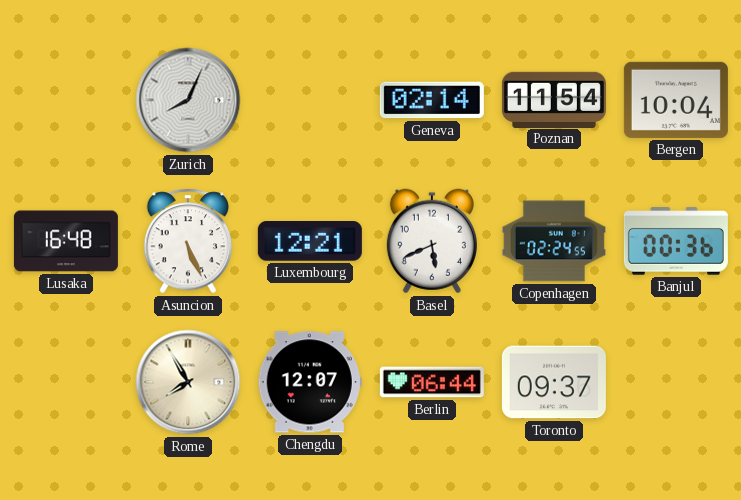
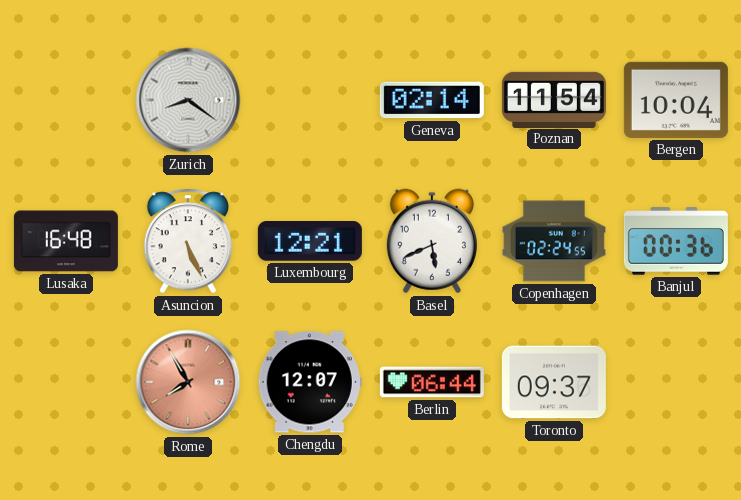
Zurich: 8:04 -> 8:21
Rome dial: cream -> salmon
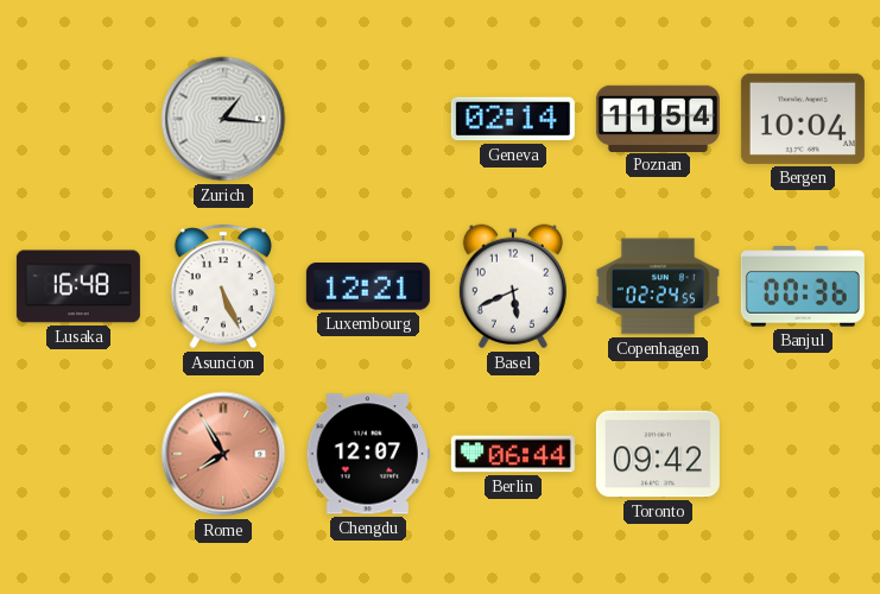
Zurich: 8:21 -> 1:16
Toronto: 09:37 -> 09:42
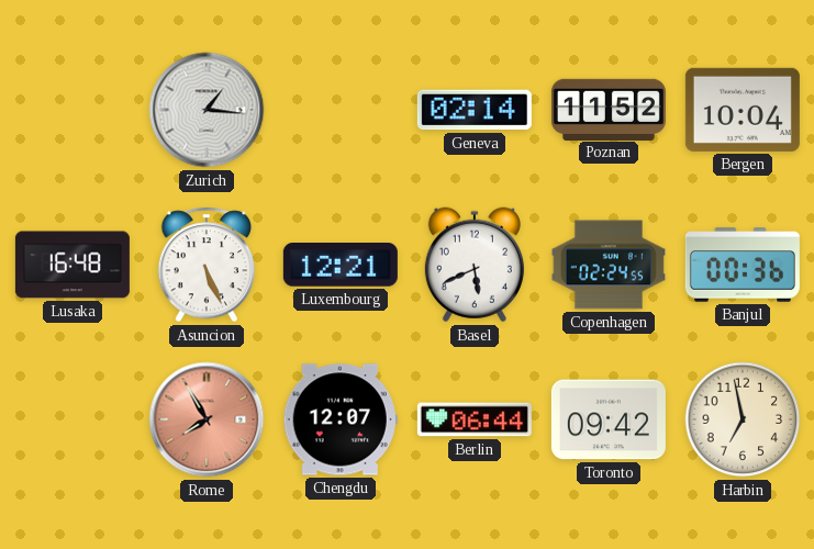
Poznan: 11:54 -> 11:52
Harbin: none -> 6:58
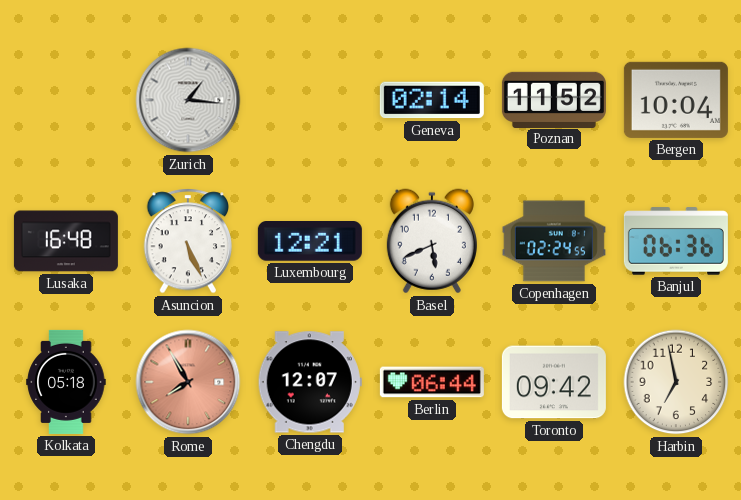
Banjul: 00:36 -> 06:36
Kolkata: none -> 05:18
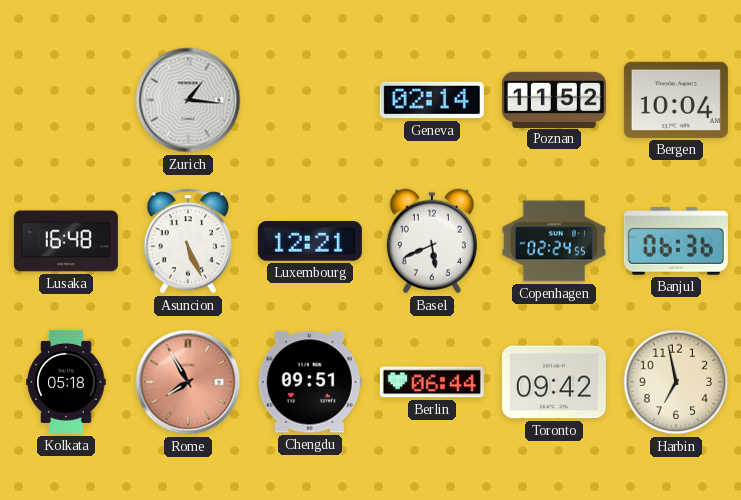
Chengdu: 12:07 -> 09:51
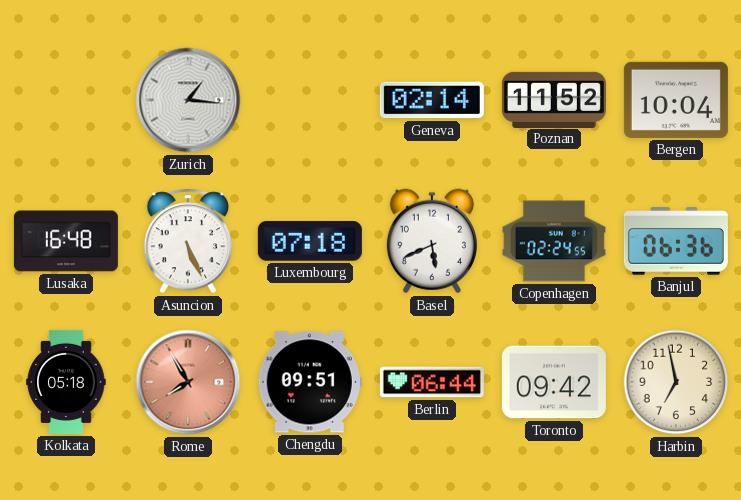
Luxembourg: 12:21 -> 07:18
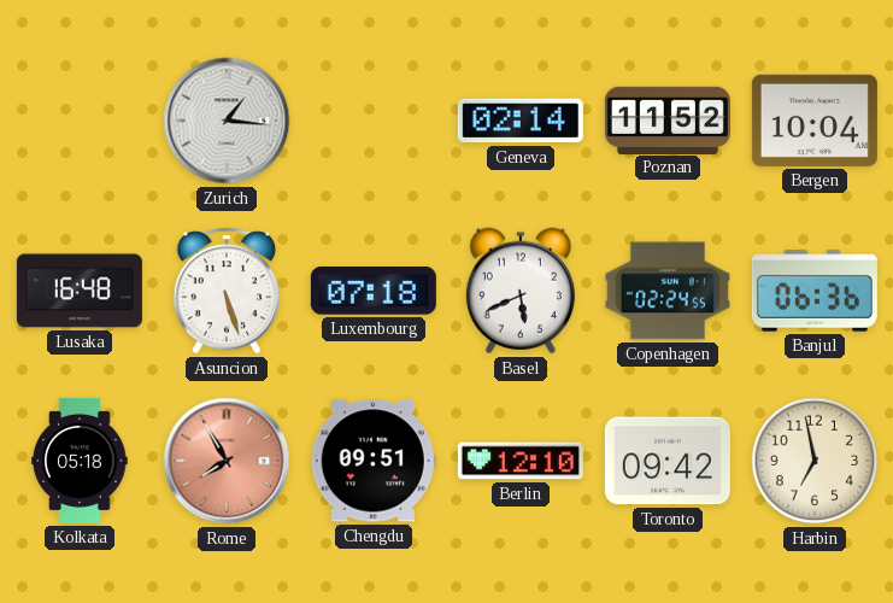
Asuncion: 5:26 -> 5:27
Berlin: 06:44 -> 12:10
